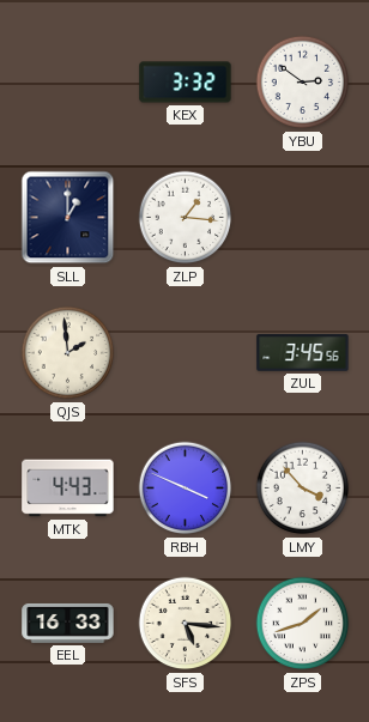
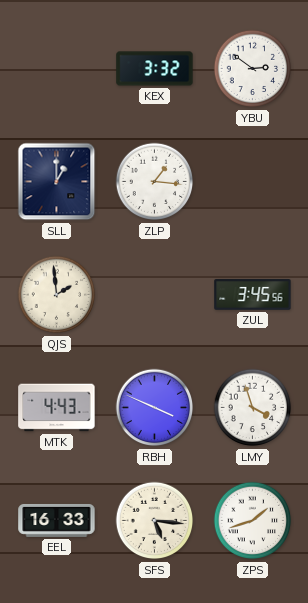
LMY: 3:53 -> 3:57
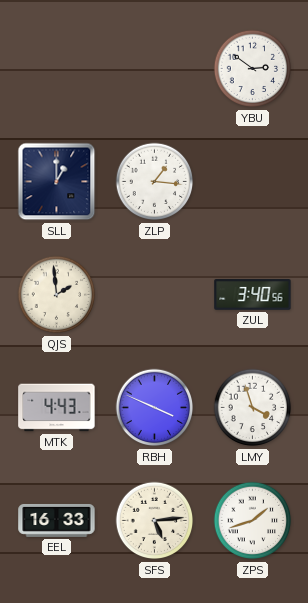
KEX: 3:32 -> none
ZUL: 3:45 -> 3:40
SFS: 5:16 -> 5:14
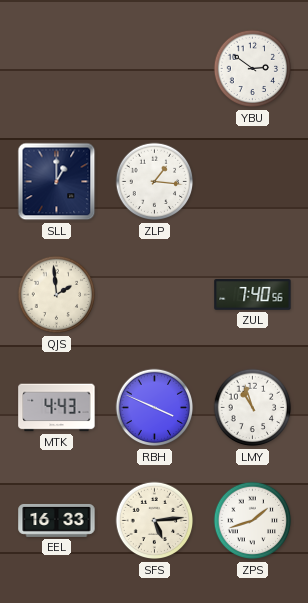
ZUL: 3:40 -> 7:40
LMY: 3:57 -> 10:57
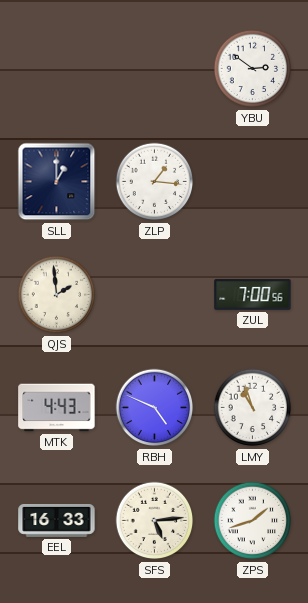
ZUL: 7:40 -> 7:00
RBH: 3:49 -> 4:49
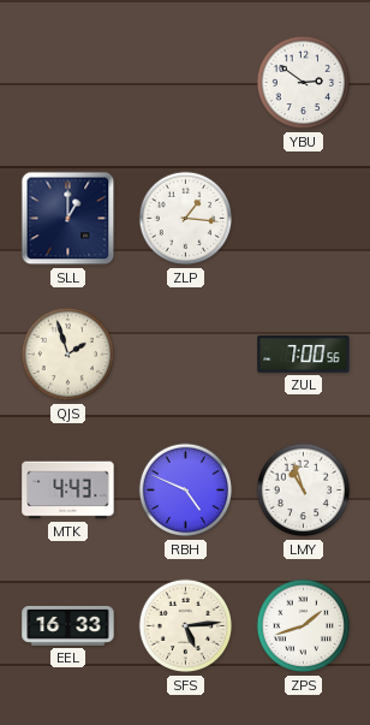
QJS: 1:59 -> 1:57
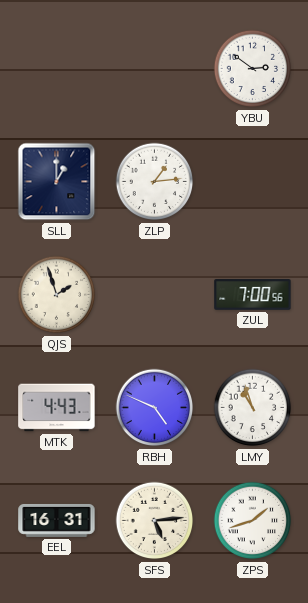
ZLP: 1:16 -> 1:14
EEL: 16:33 -> 16:31
